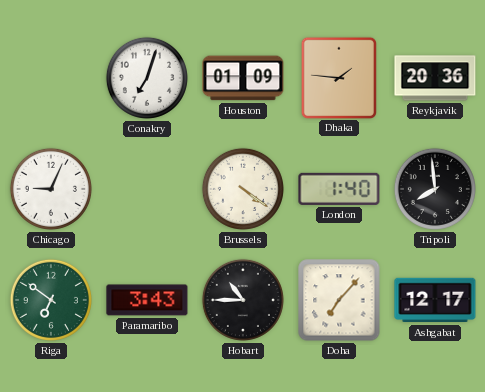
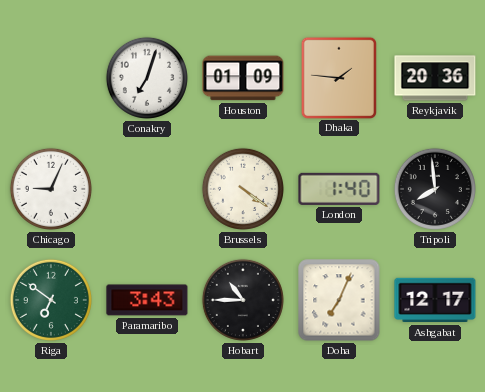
Doha: 7:07 -> 7:04
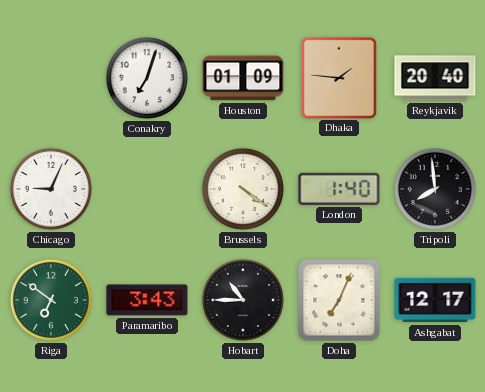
Reykjavik: 20:36 -> 20:40
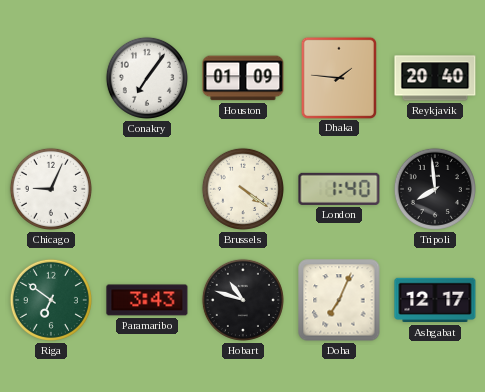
Conakry: 7:03 -> 7:06
Hobart: 10:45 -> 10:48
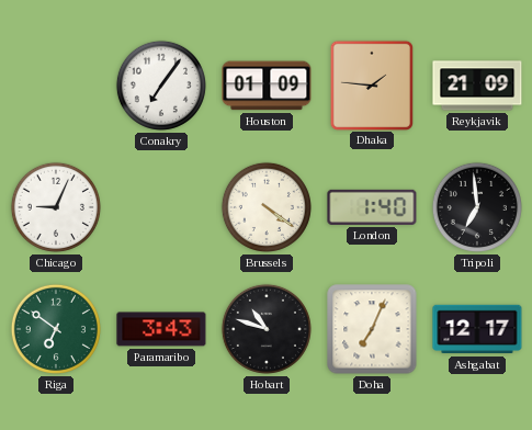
Reykjavik: 20:40 -> 21:09
Tripoli: 7:59 -> 6:59
